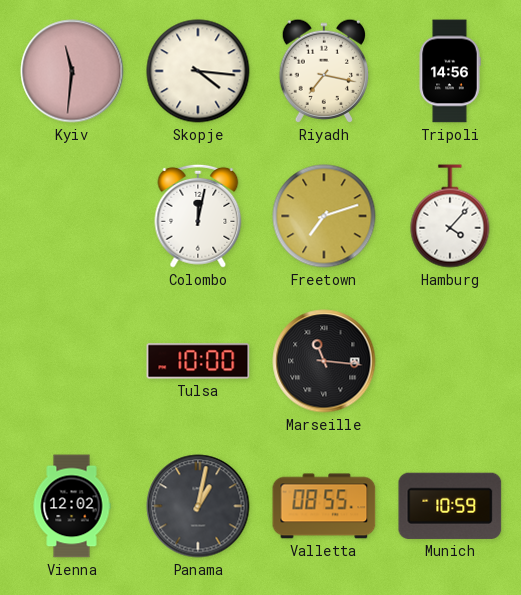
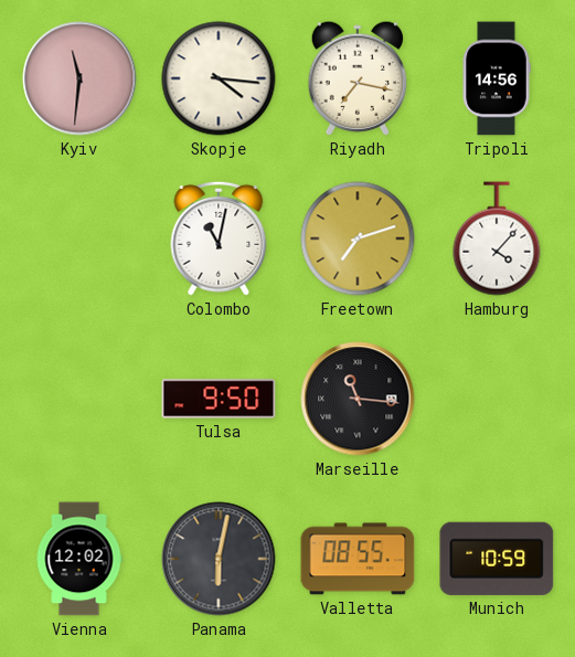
Colombo: 12:02 -> 11:02
Tulsa: 10:00 -> 9:50
Panama: 1:02 -> 6:02
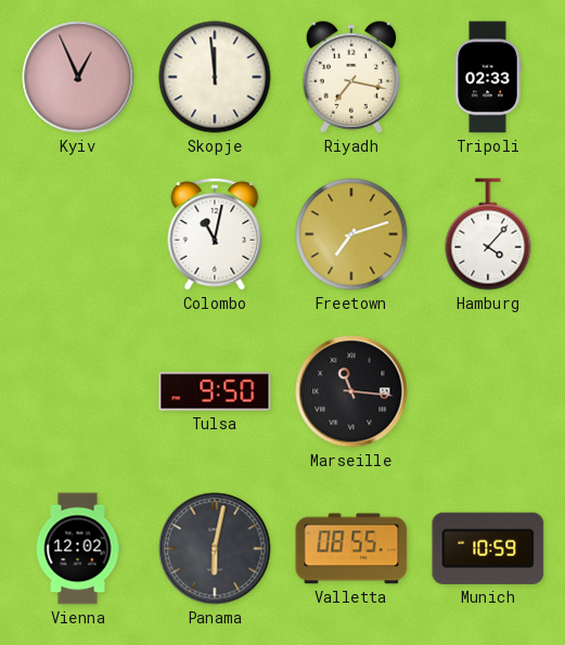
Kyiv: 11:31 -> 12:56
Skopje: 4:16 -> 11:59
Tripoli: 14:56 -> 02:33
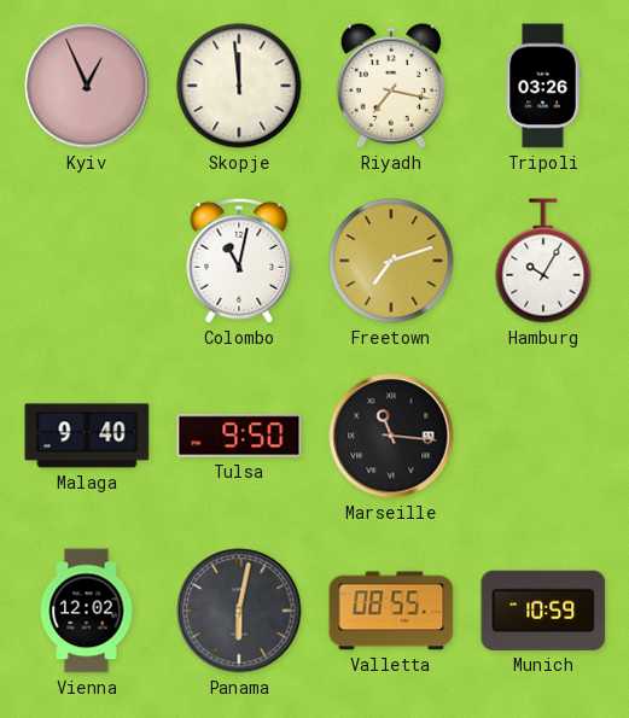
Tripoli: 02:33 -> 03:26
Hamburg: 4:07 -> 10:05
Malaga: none -> 9:40
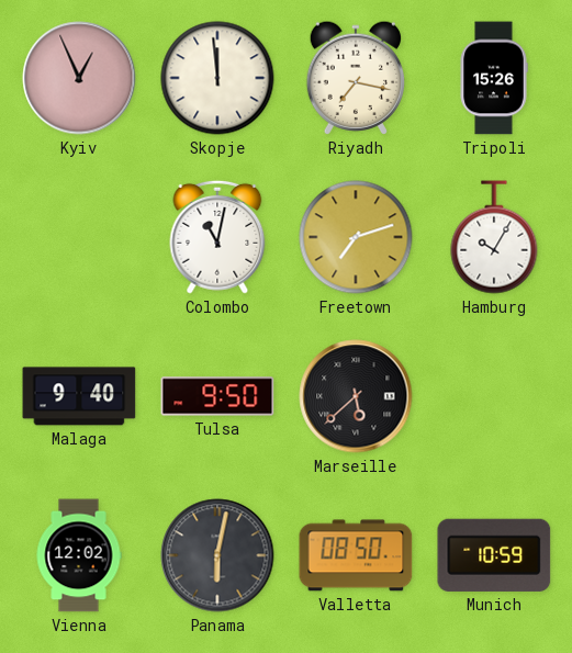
Tripoli: 03:26 -> 15:26
Marseille: 11:16 -> 5:38
Valletta: 08:55 -> 08:50
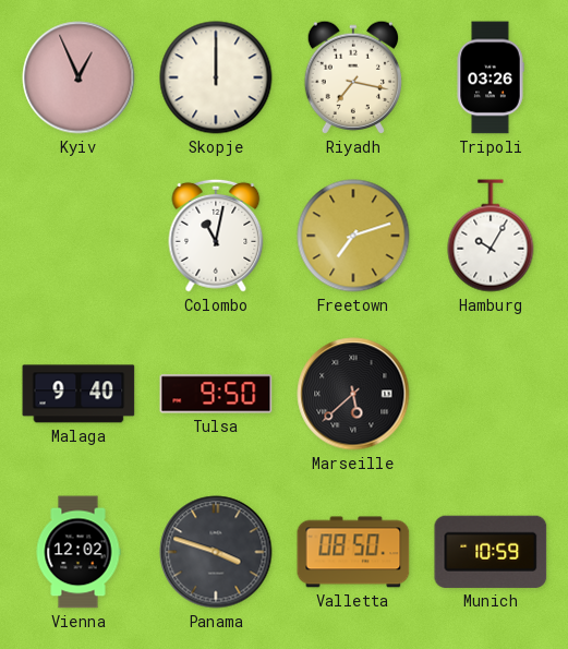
Skopje: 11:59 -> 12:00
Tripoli: 15:26 -> 03:26
Panama: 6:02 -> 3:48
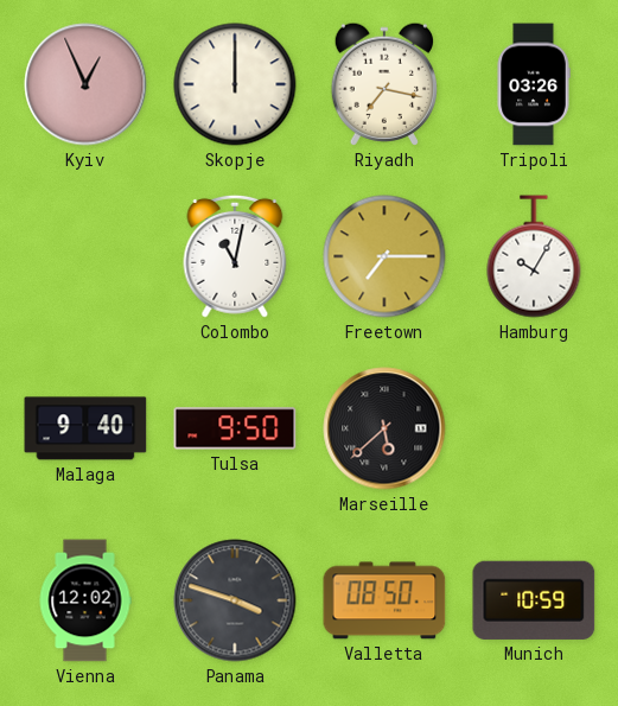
Freetown: 7:12 -> 7:15
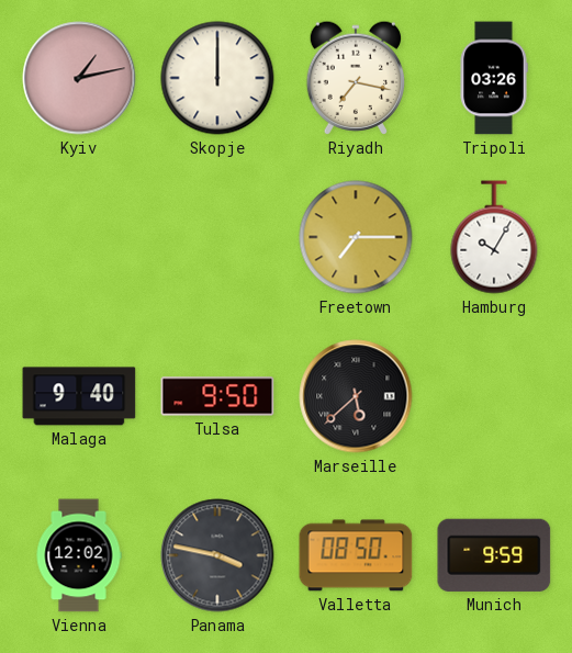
Kyiv: 12:56 -> 1:13
Colombo: 11:02 -> none
Panama: 3:48 -> 3:47
Munich: 10:59 -> 9:59
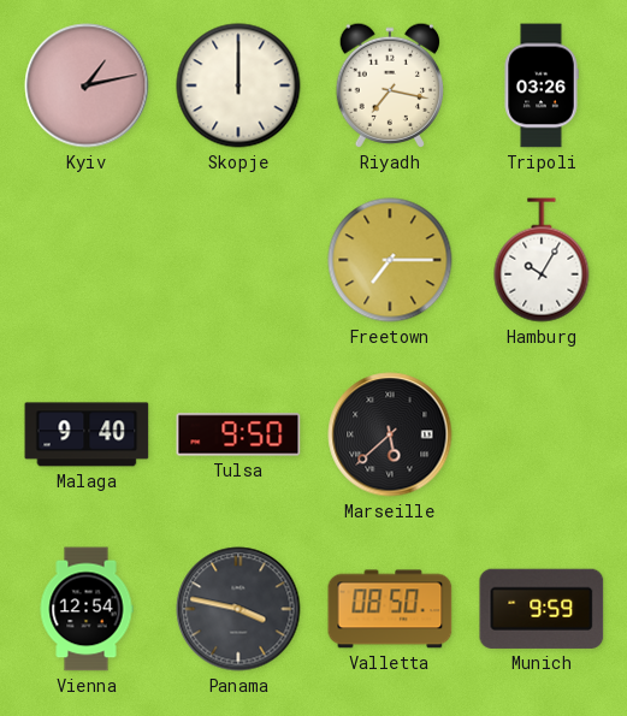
Vienna: 12:02 -> 12:54
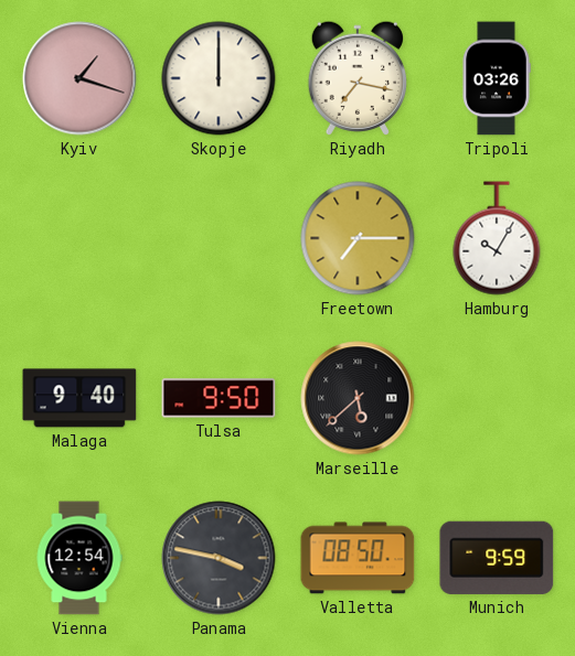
Kyiv: 1:13 -> 1:18
